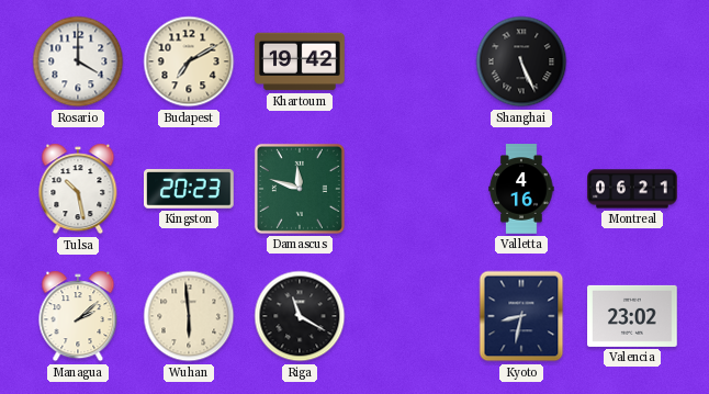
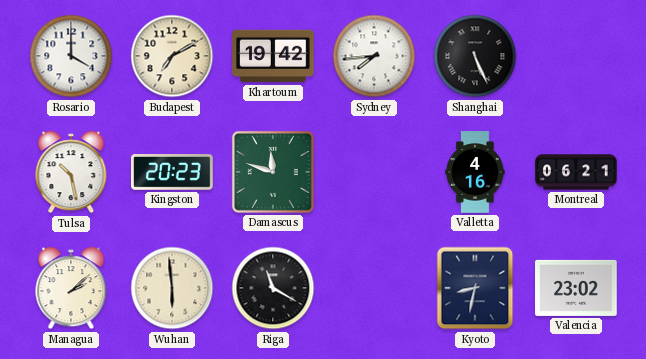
Sydney: none -> 7:44
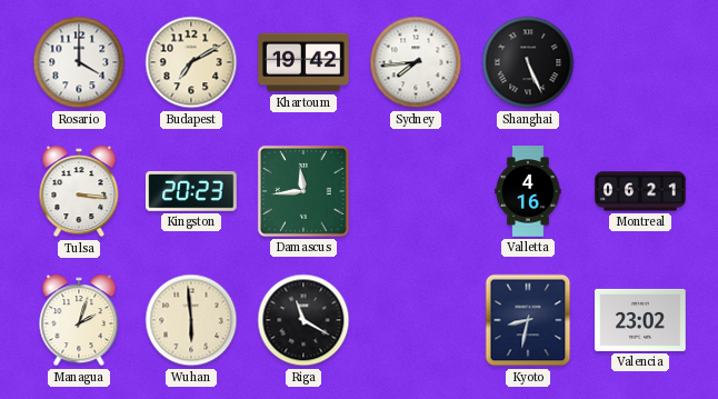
Tulsa: 10:28 -> 3:16
Damascus: 11:48 -> 11:44
Managua: 2:08 -> 2:03
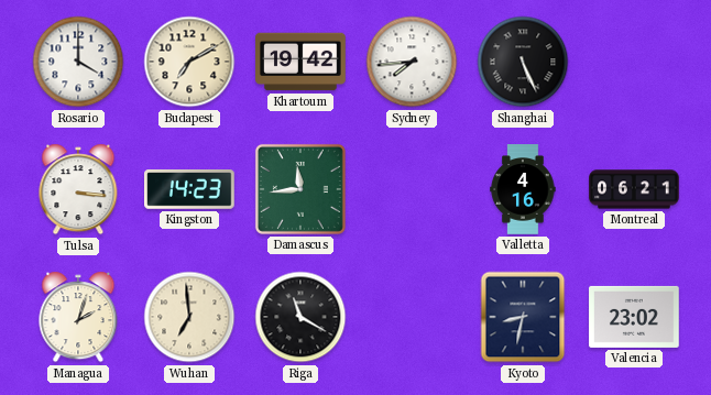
Kingston: 20:23 -> 14:23
Wuhan: 5:59 -> 6:59
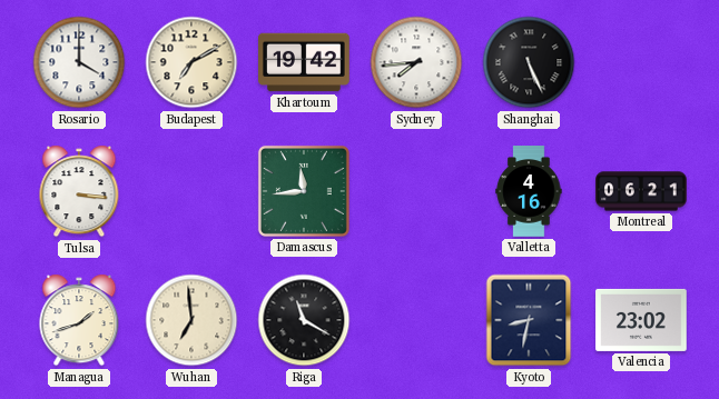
Kingston: 14:23 -> none
Managua: 2:03 -> 1:42
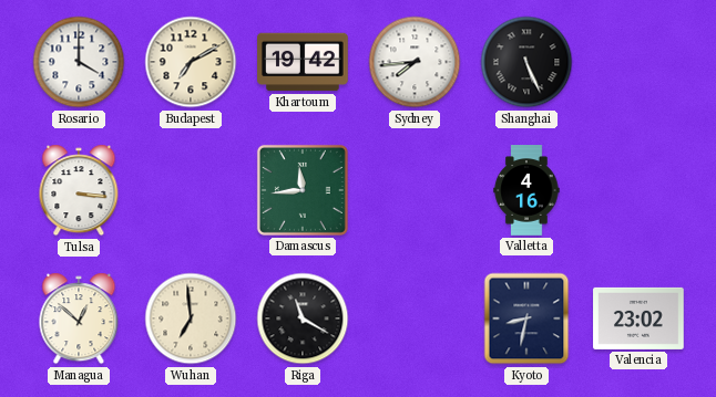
Montreal: 06:21 -> none
Managua: 1:42 -> 12:52
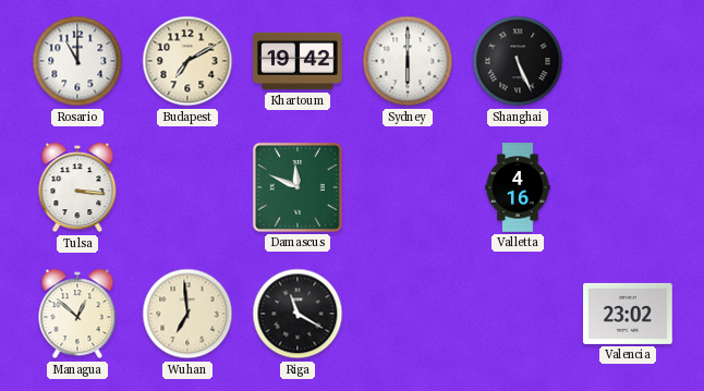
Rosario: 4:00 -> 11:00
Sydney: 7:44 -> 6:00
Damascus: 11:44 -> 11:49
Kyoto: 8:32 -> none
